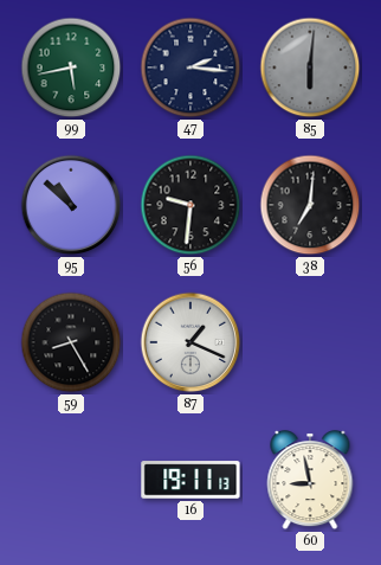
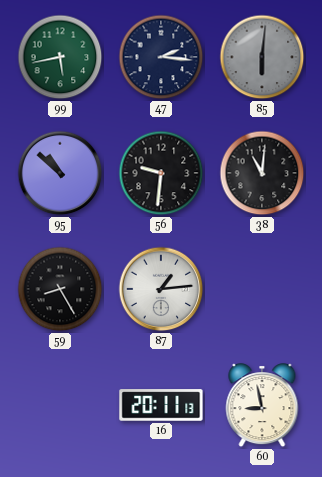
38: 7:01 -> 11:01
87: 1:19 -> 1:14
16: 19:11 -> 20:11
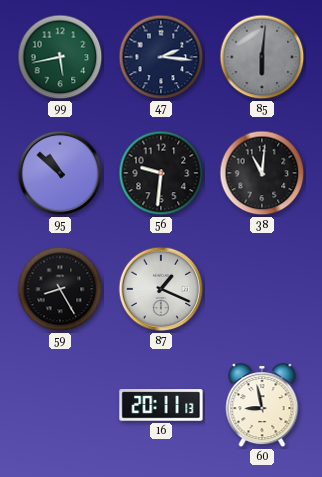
87: 1:14 -> 1:19
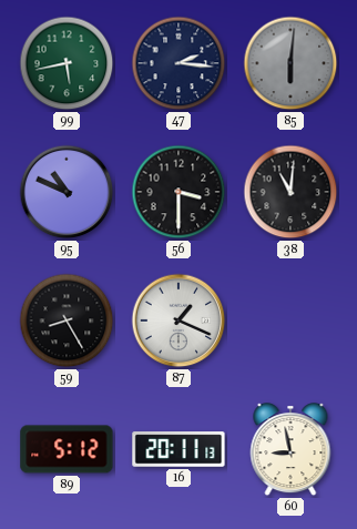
95: 10:52 -> 10:49
56: 9:31 -> 3:30
89: none -> 5:12
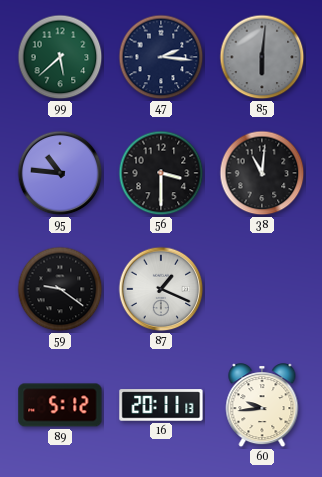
99: 5:43 -> 5:38
95: 10:49 -> 10:46
59: 8:25 -> 9:21
60: 8:58 -> 9:44
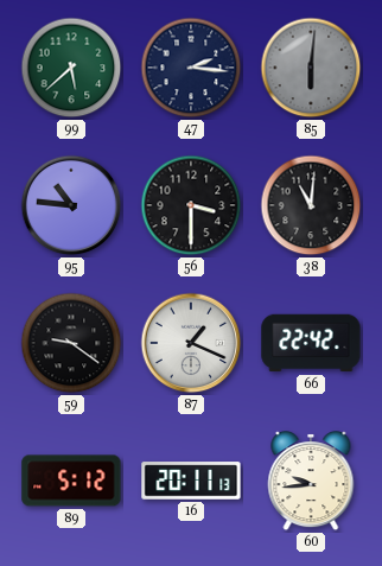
66: none -> 22:42
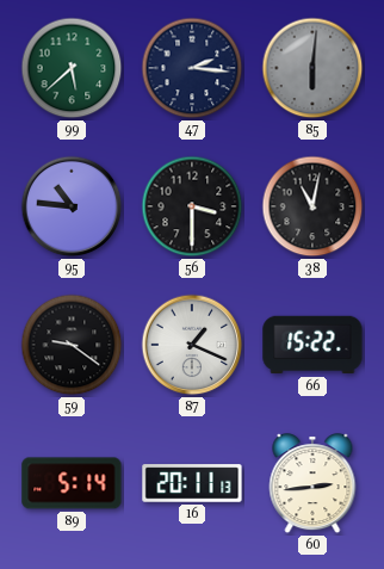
38: 11:01 -> 11:02
66: 22:42 -> 15:22
89: 5:12 -> 5:14
60: 9:44 -> 2:44
